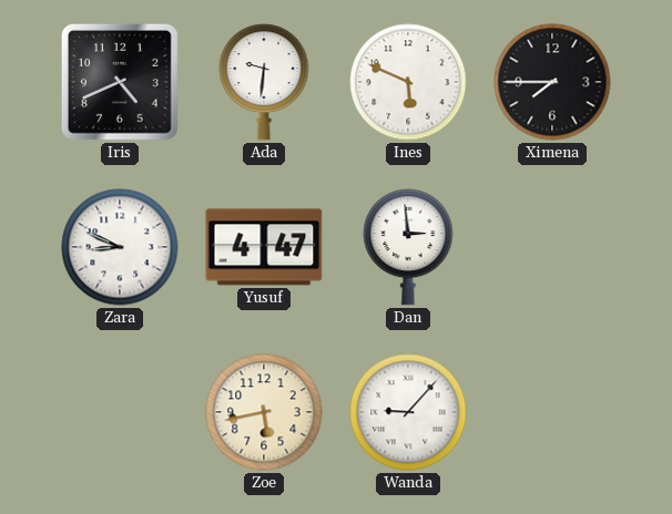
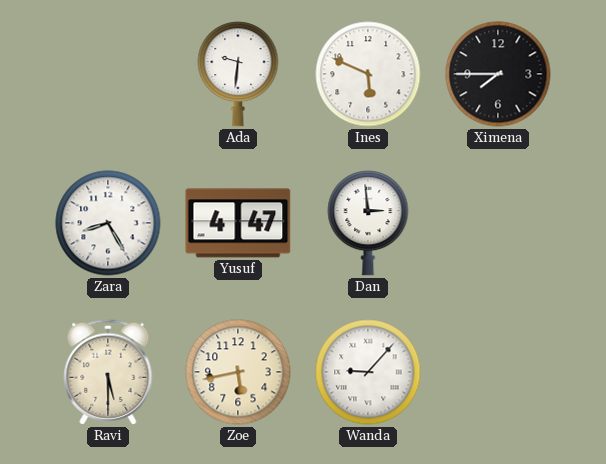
Iris: 4:41 -> none
Zara: 8:49 -> 8:25
Ravi: none -> 5:30
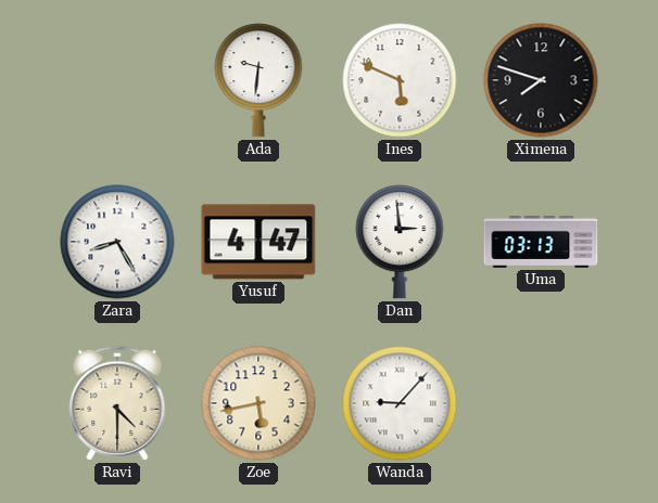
Ximena: 7:45 -> 7:48
Uma: none -> 03:13
Ravi: 5:30 -> 4:30
